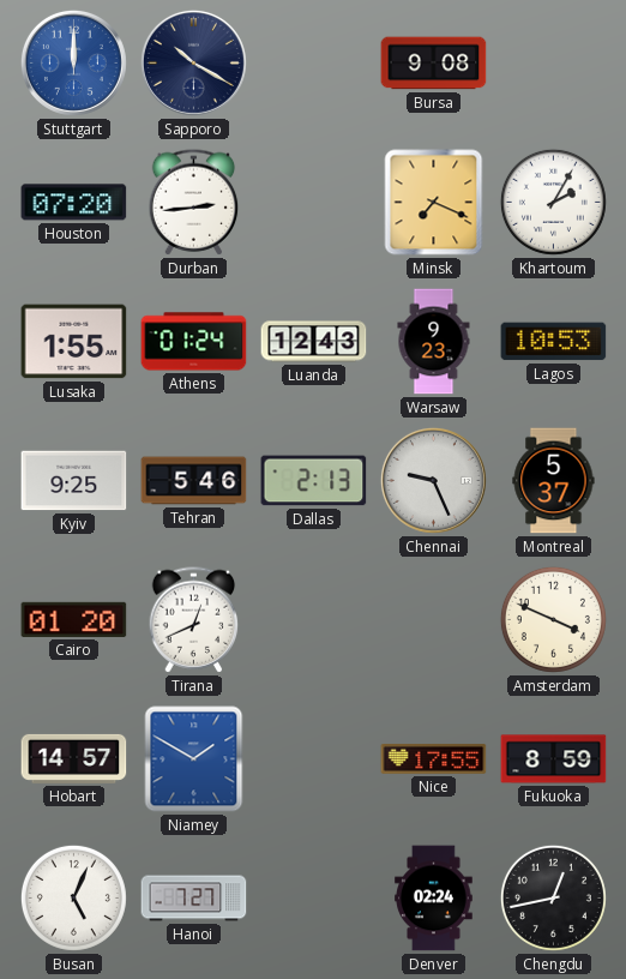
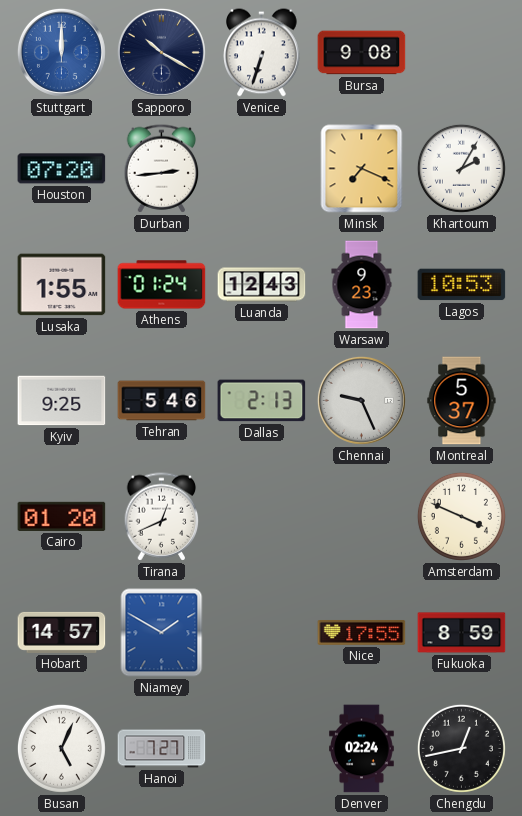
Venice: none -> 6:33
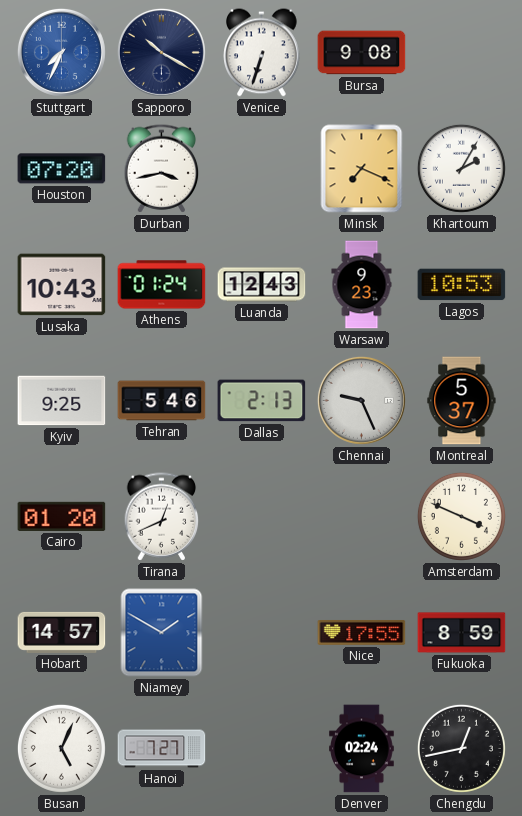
Stuttgart: 12:00 -> 7:34
Durban: 2:44 -> 3:43
Lusaka: 1:55 -> 10:43
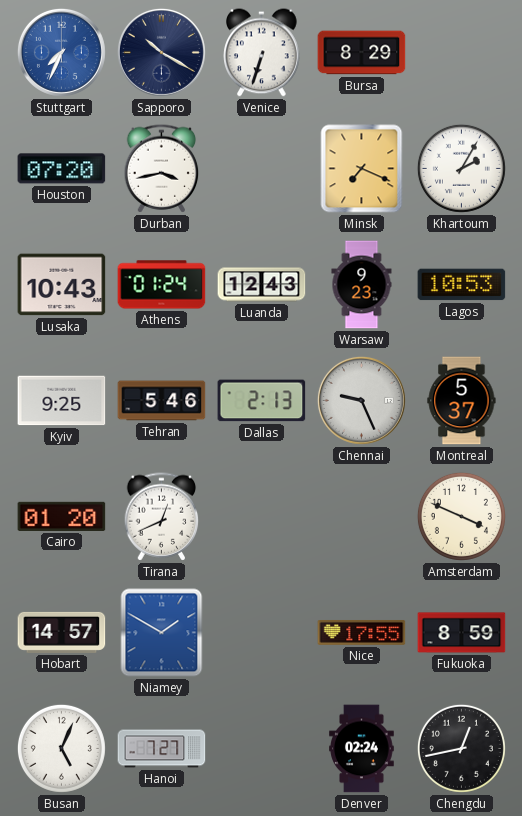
Bursa: 9:08 -> 8:29
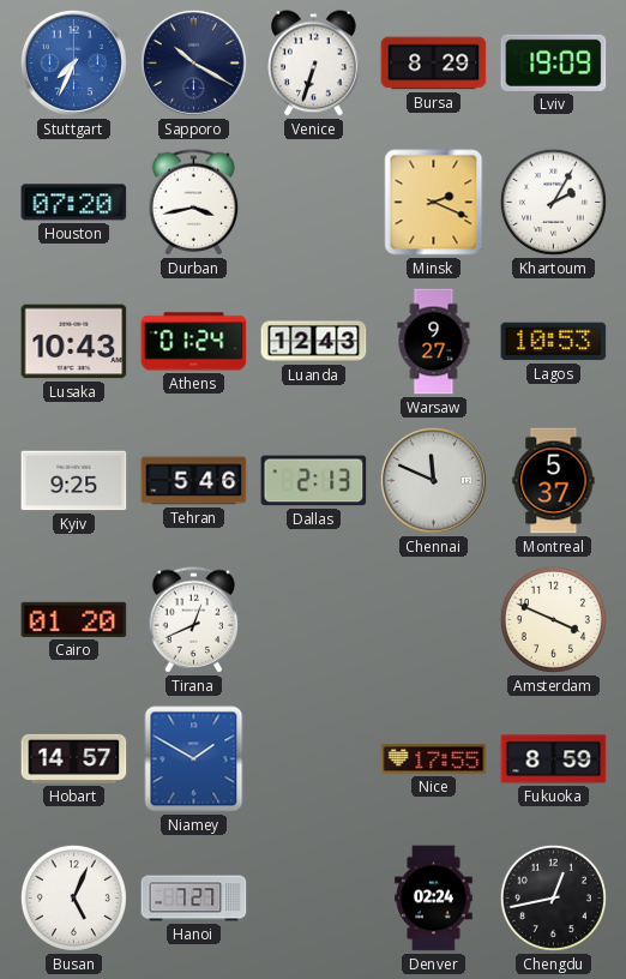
Lviv: none -> 19:09
Minsk: 7:19 -> 2:19
Warsaw: 9:23 -> 9:27
Chennai: 9:26 -> 11:49
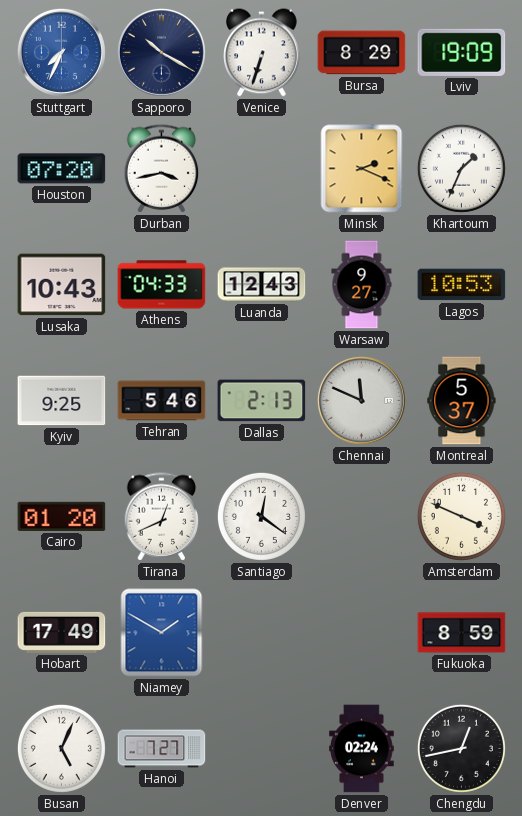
Khartoum: 2:05 -> 1:34
Athens: 01:24 -> 04:33
Santiago: none -> 12:21
Hobart: 14:57 -> 17:49
Nice: 17:55 -> none
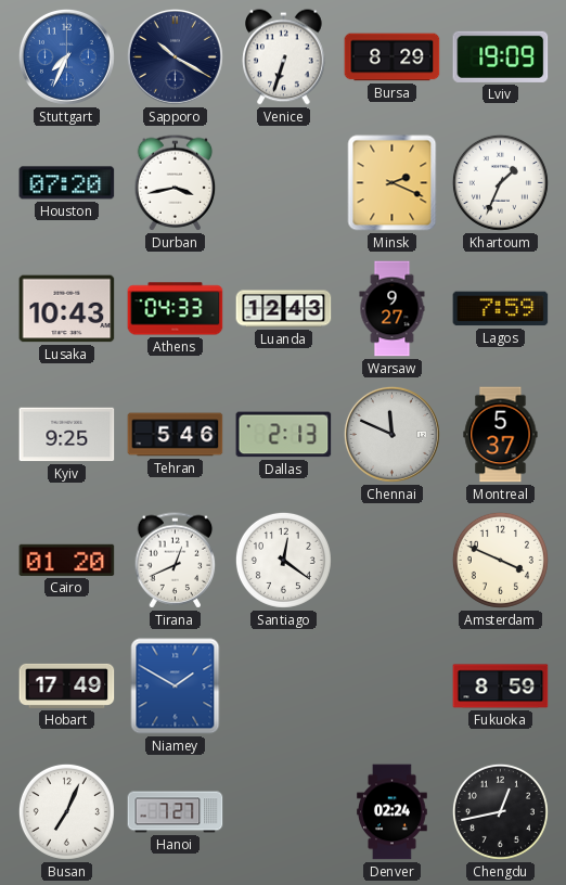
Lagos: 10:53 -> 7:59
Busan: 5:04 -> 7:04
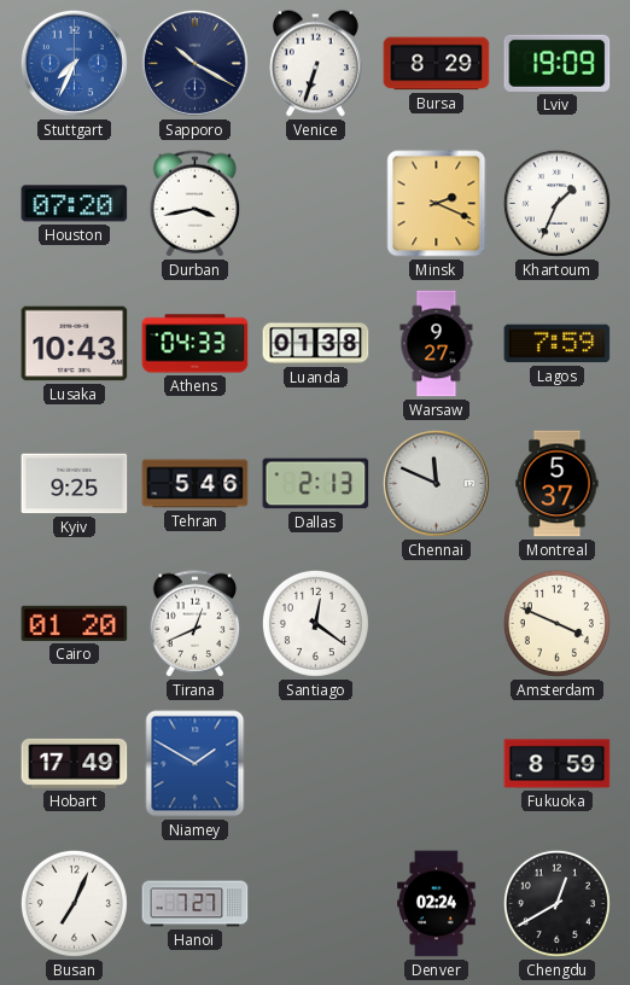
Luanda: 12:43 -> 01:38
Chengdu: 12:43 -> 12:40
